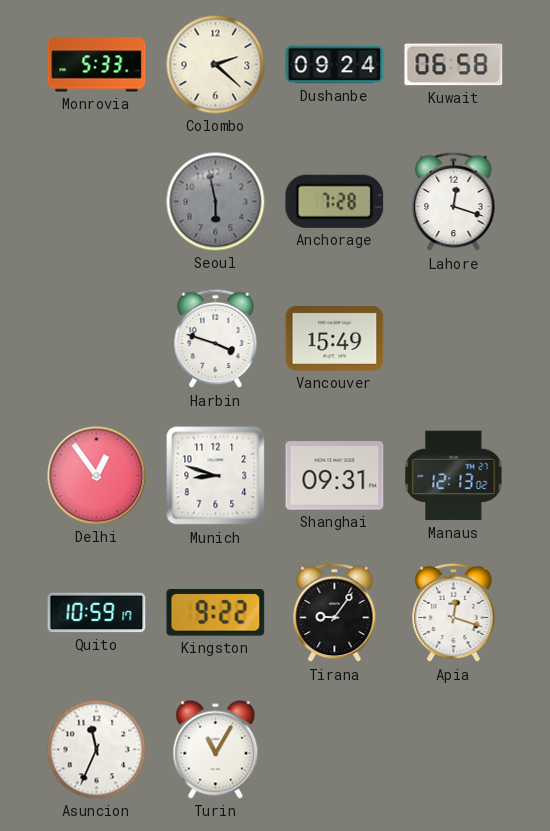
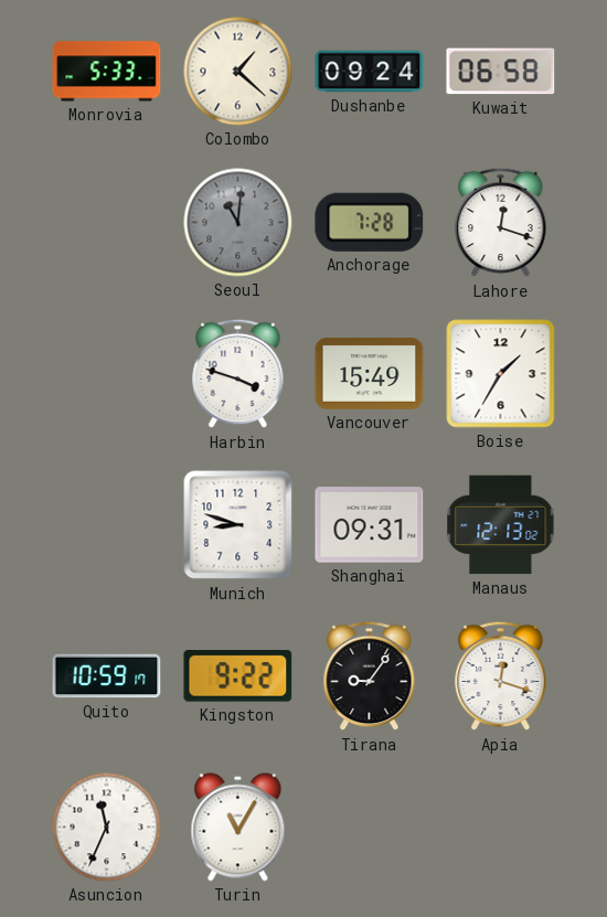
Colombo: 2:22 -> 1:22
Seoul: 5:58 -> 11:01
Boise: none -> 1:35
Delhi: 12:54 -> none
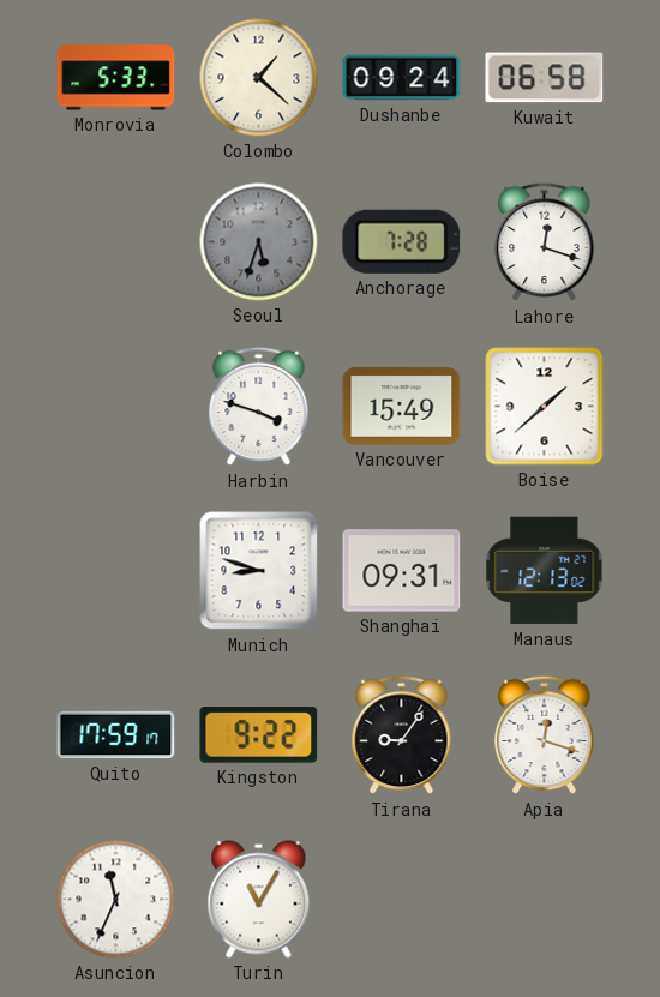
Seoul: 11:01 -> 5:33
Boise: 1:35 -> 1:38
Quito: 10:59 -> 17:59
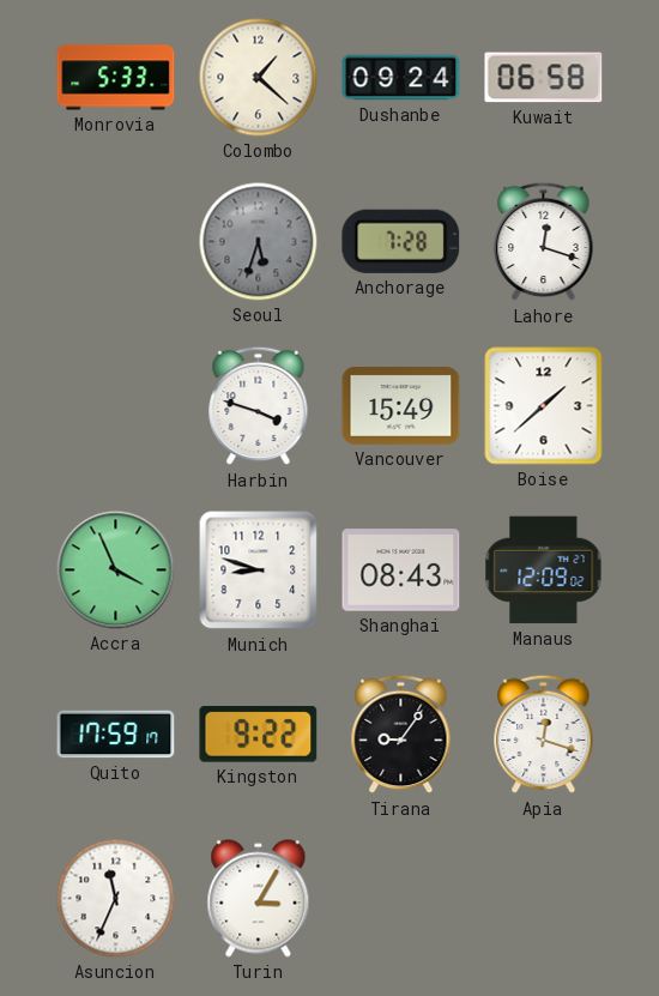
Accra: none -> 3:56
Shanghai: 09:31 -> 08:43
Manaus: 12:13 -> 12:09
Turin: 11:05 -> 3:05
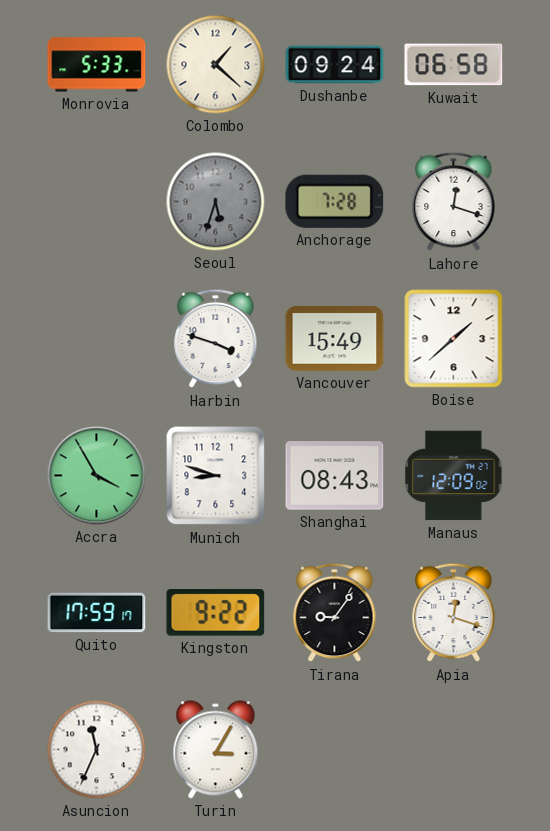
Accra: 3:56 -> 3:55
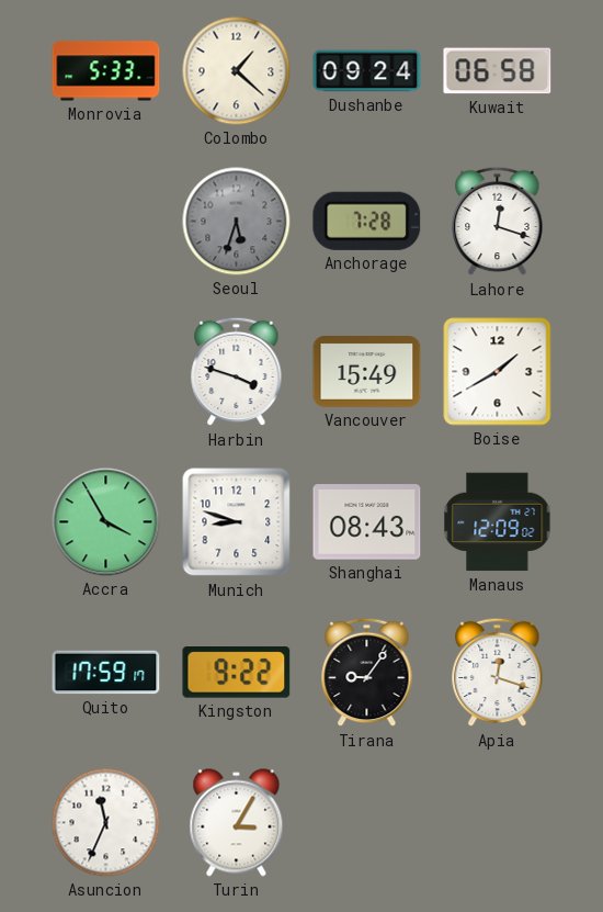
Boise: 1:38 -> 1:40
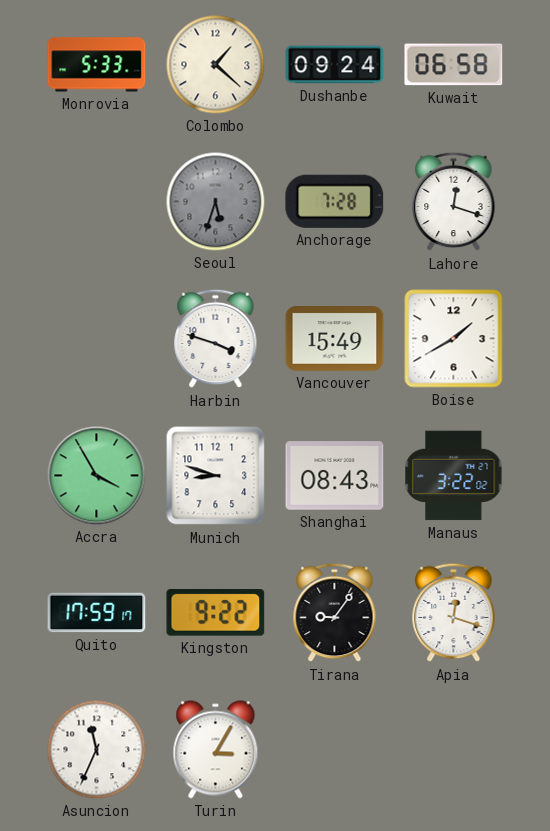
Manaus: 12:09 -> 3:22
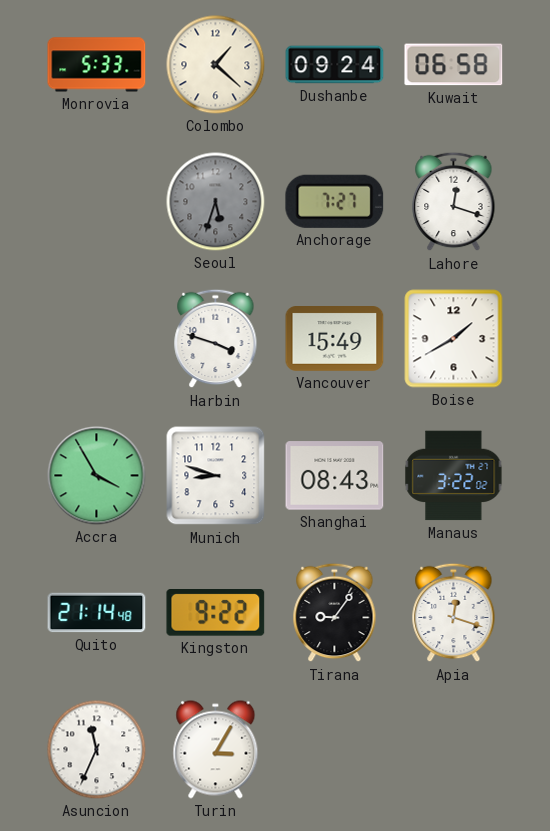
Anchorage: 7:28 -> 7:27
Quito: 17:59 -> 21:14
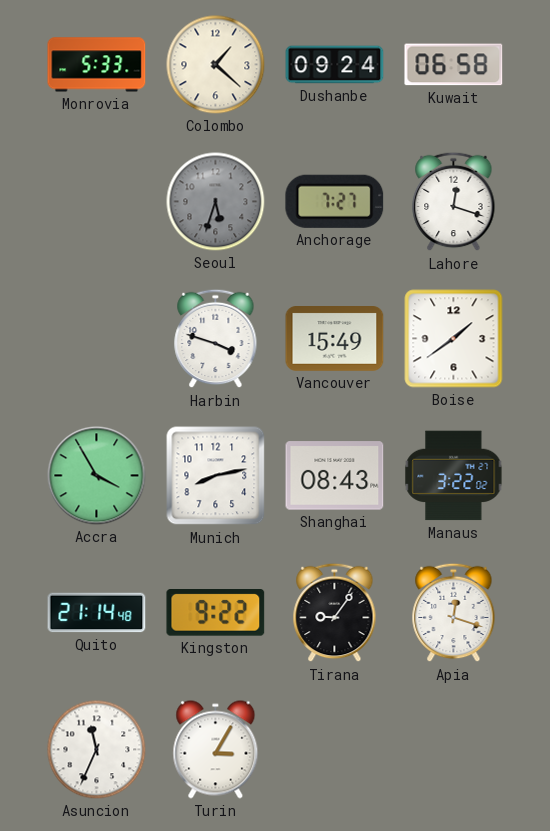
Boise: 1:40 -> 1:39
Munich: 8:48 -> 8:13
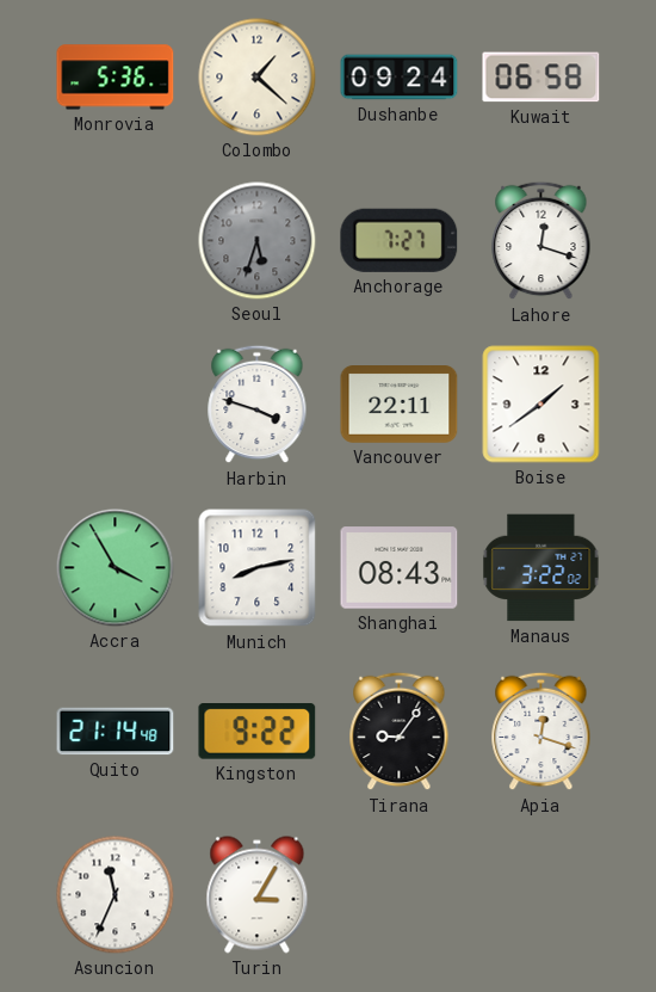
Monrovia: 5:33 -> 5:36
Vancouver: 15:49 -> 22:11
